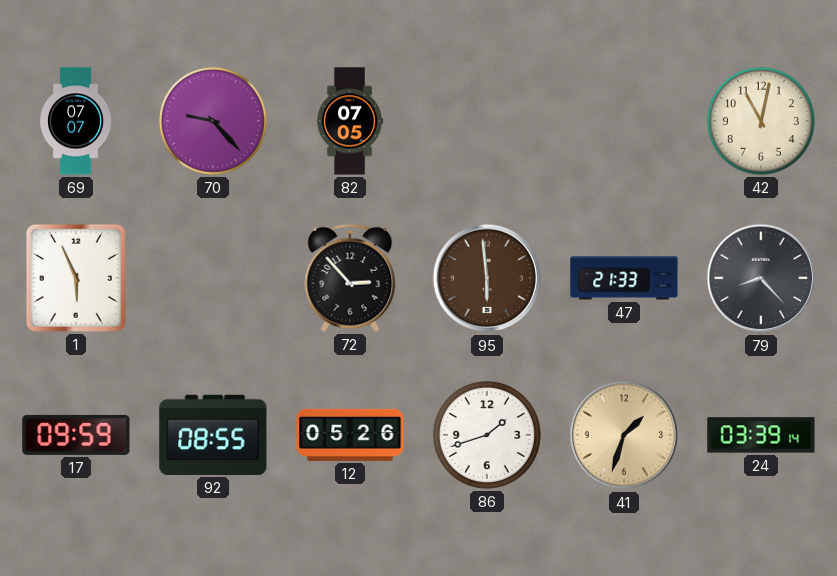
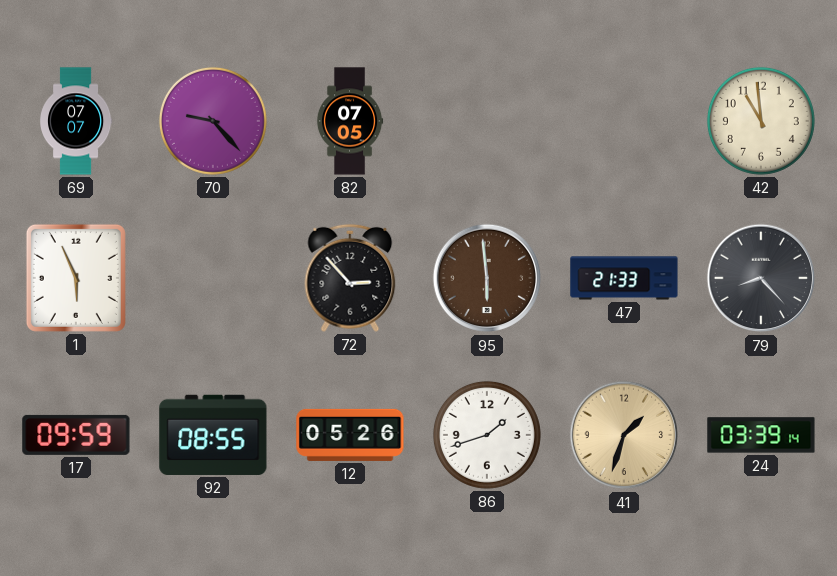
42: 11:02 -> 10:59
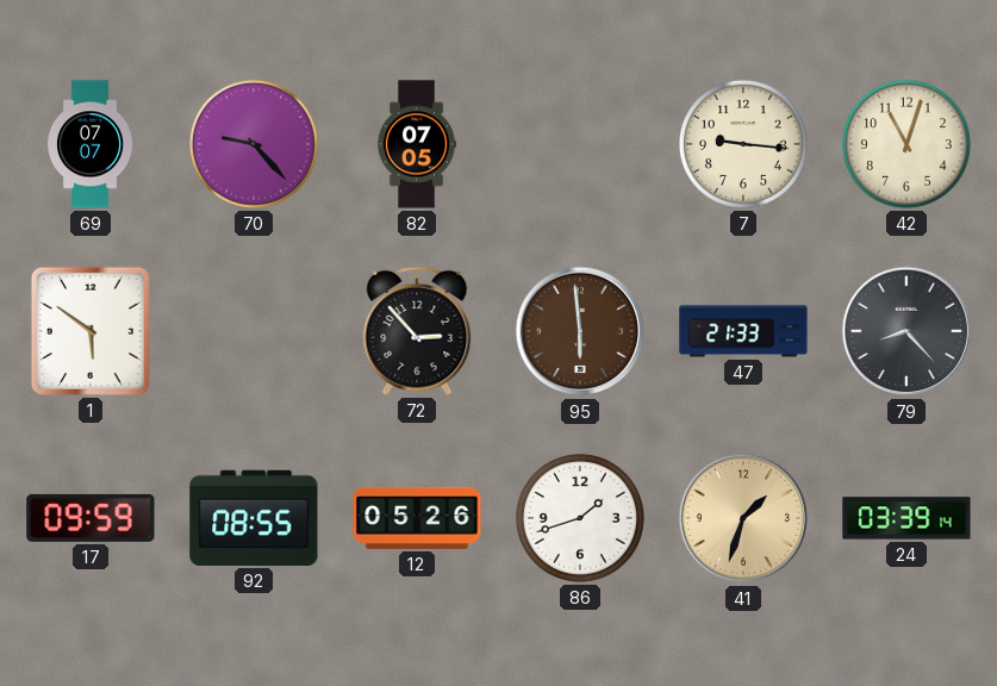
7: none -> 9:16
42: 10:59 -> 11:03
1: 5:56 -> 5:51
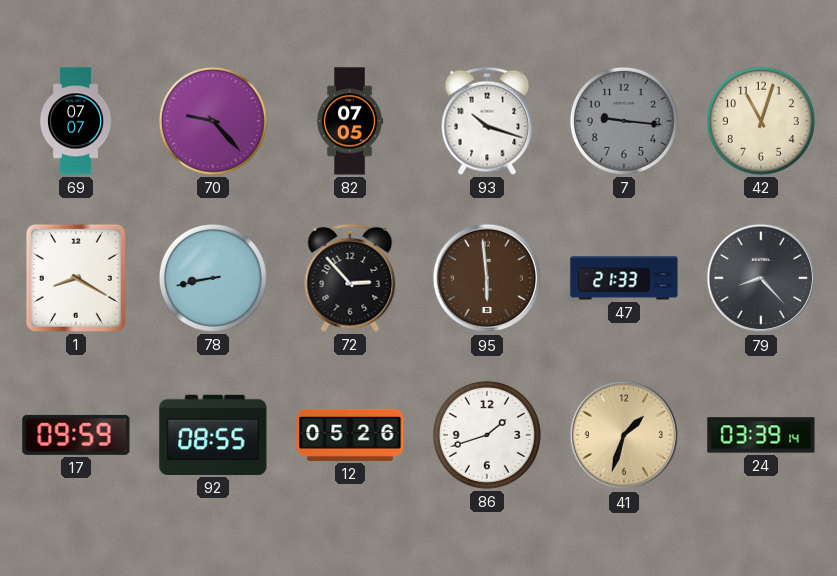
93: none -> 10:18
7 dial: cream -> grey
1: 5:51 -> 8:20
78: none -> 8:43
